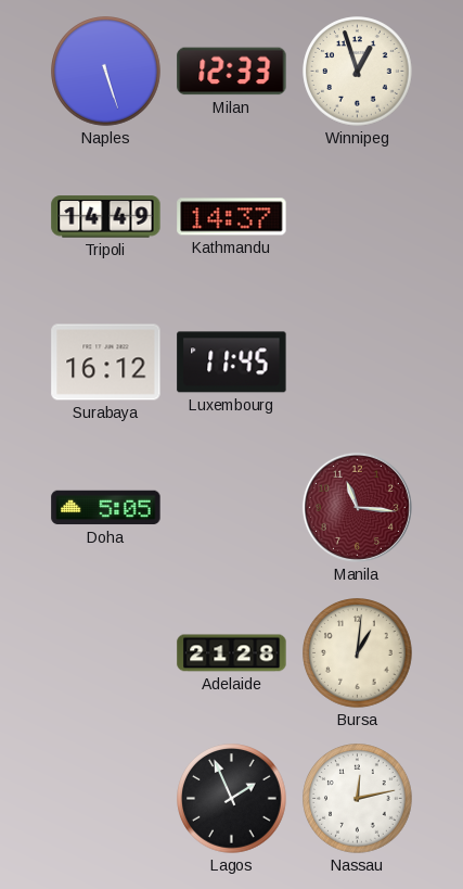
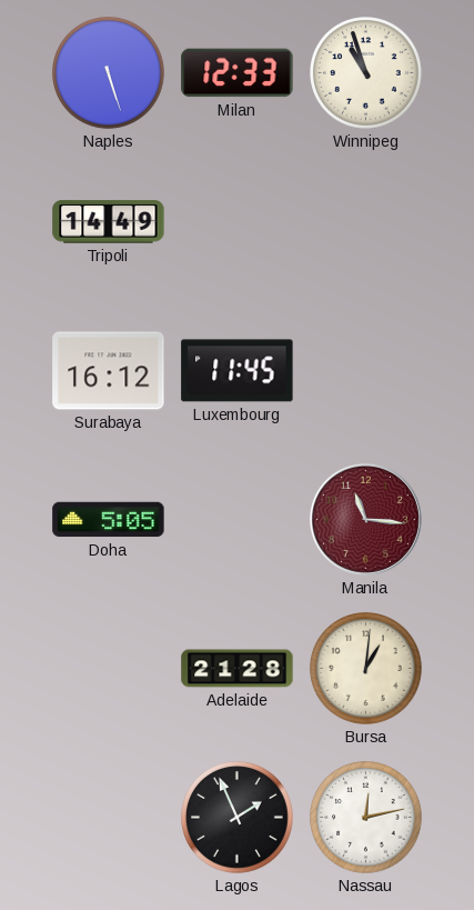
Winnipeg: 12:57 -> 10:57
Kathmandu: 14:37 -> none
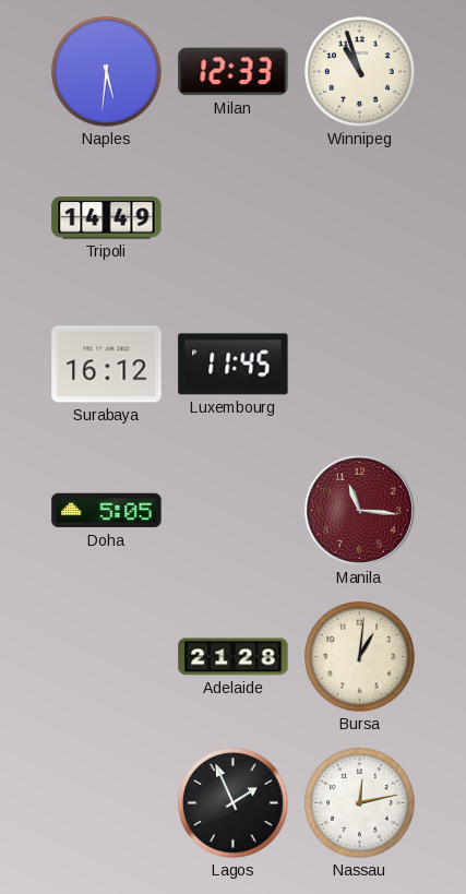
Naples: 5:27 -> 5:31
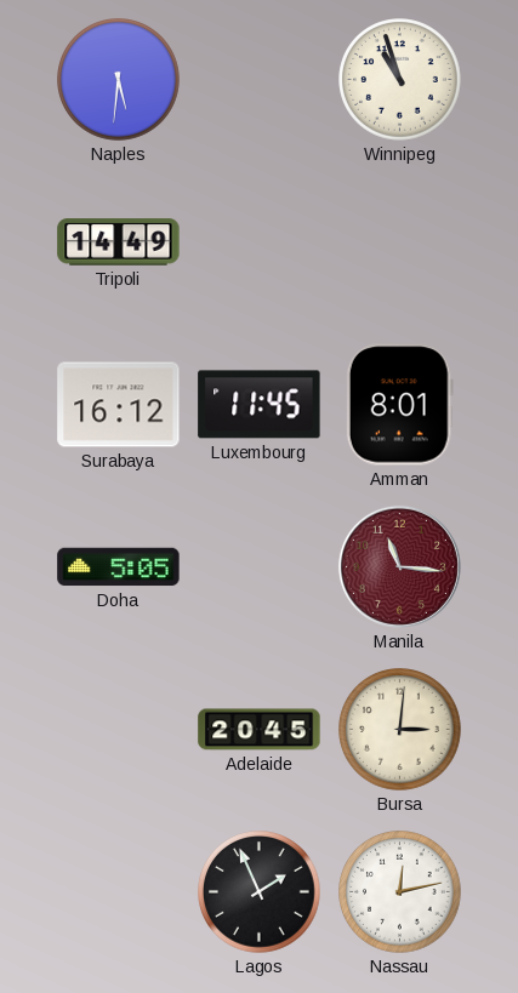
Milan: 12:33 -> none
Amman: none -> 8:01
Adelaide: 21:28 -> 20:45
Bursa: 1:01 -> 3:01
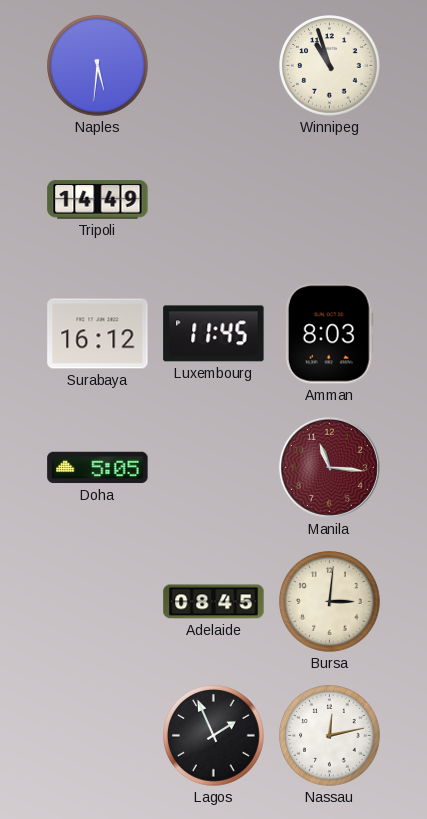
Amman: 8:01 -> 8:03
Adelaide: 20:45 -> 08:45
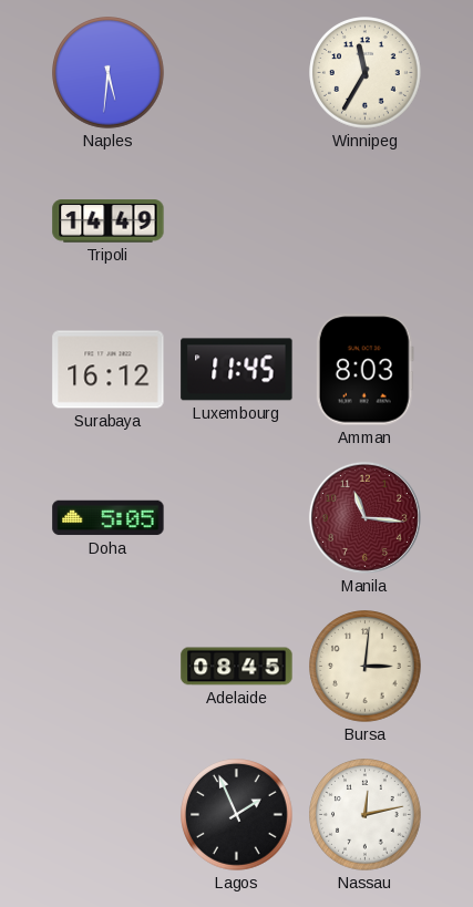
Winnipeg: 10:57 -> 11:35
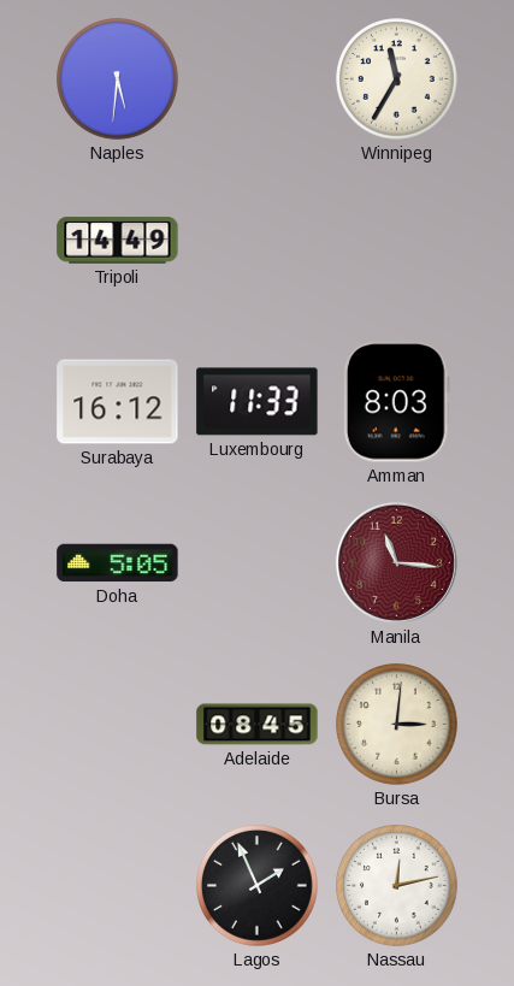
Luxembourg: 11:45 -> 11:33
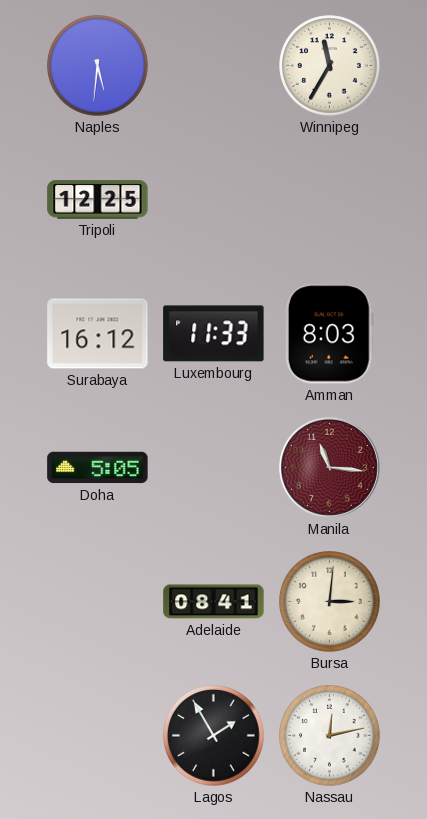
Tripoli: 14:49 -> 12:25
Adelaide: 08:45 -> 08:41
Lagos: 1:56 -> 1:55
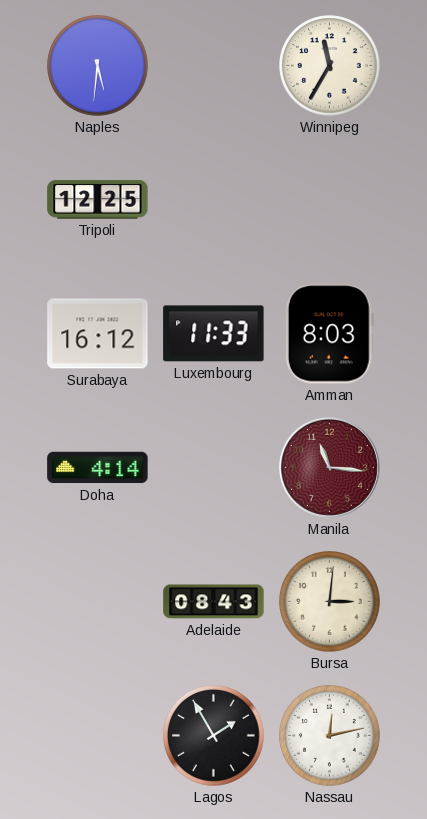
Doha: 5:05 -> 4:14
Adelaide: 08:41 -> 08:43
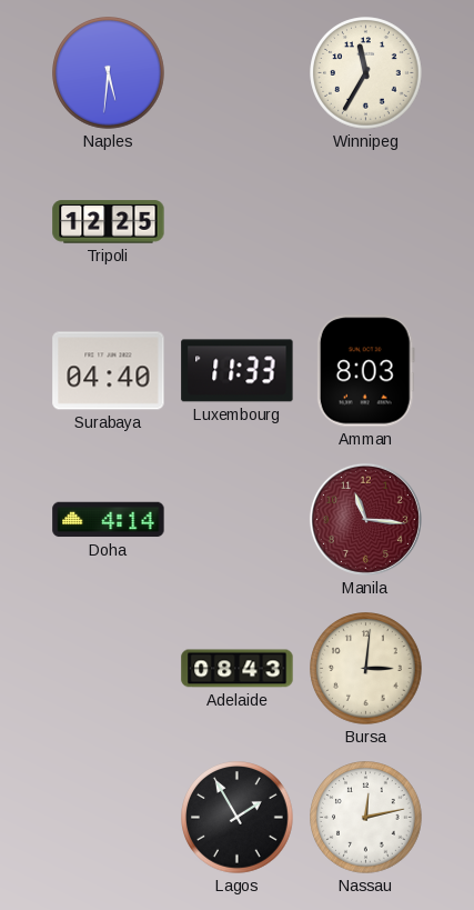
Surabaya: 16:12 -> 04:40
